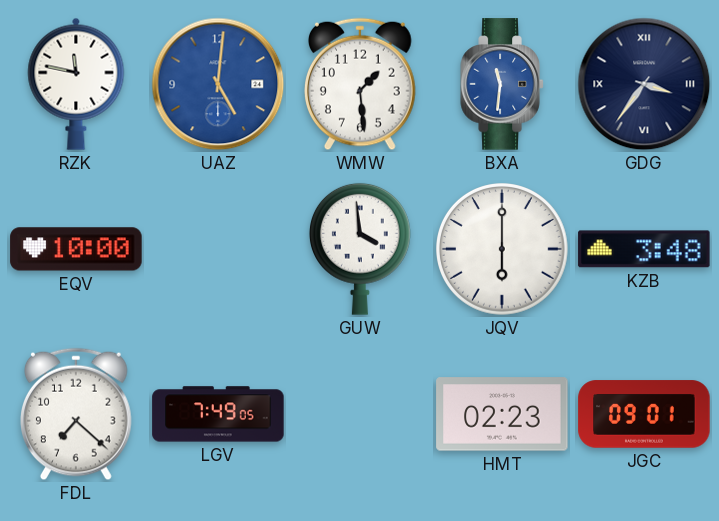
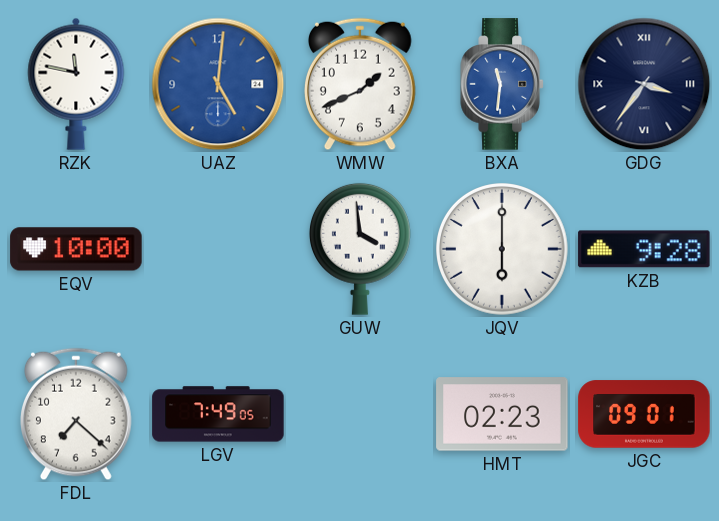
WMW: 1:29 -> 1:41
KZB: 3:48 -> 9:28
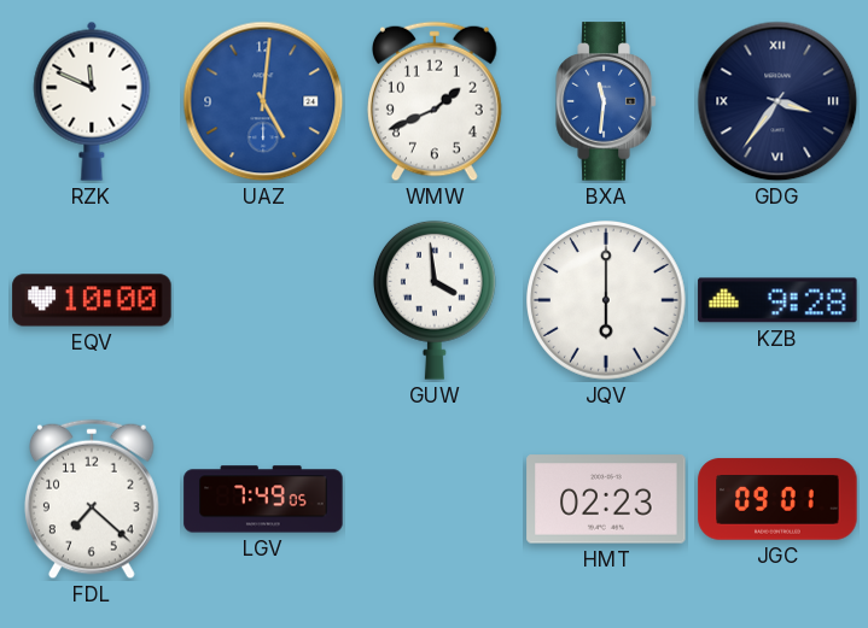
RZK: 11:47 -> 11:49
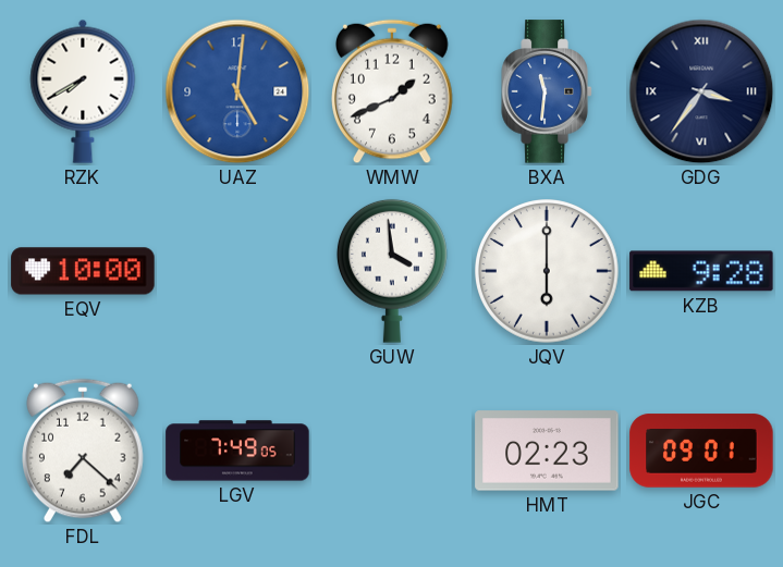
RZK: 11:49 -> 7:40
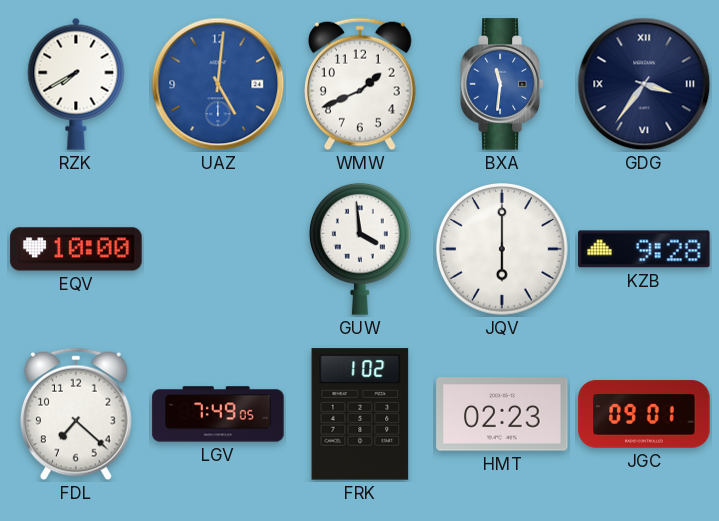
FRK: none -> 1:02
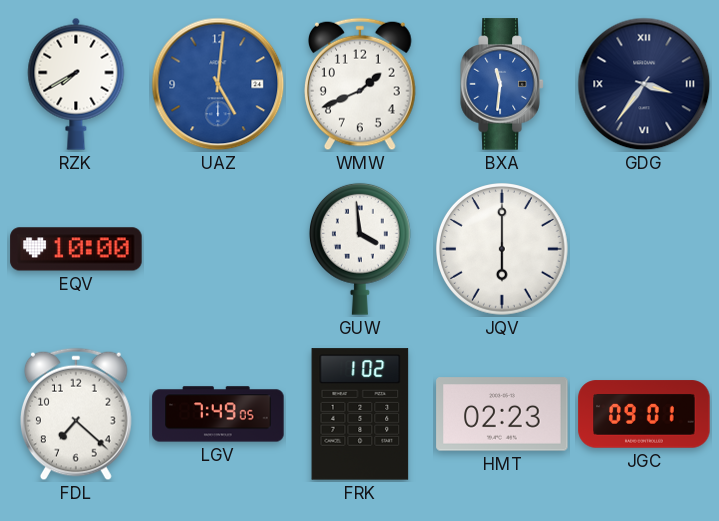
KZB: 9:28 -> none
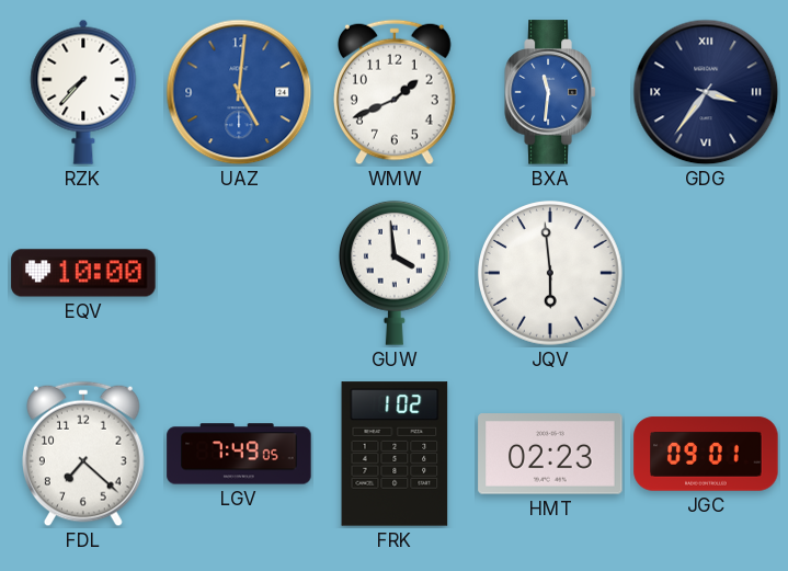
RZK: 7:40 -> 7:37
JQV: 6:00 -> 5:59
